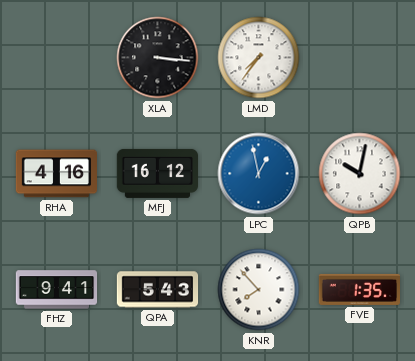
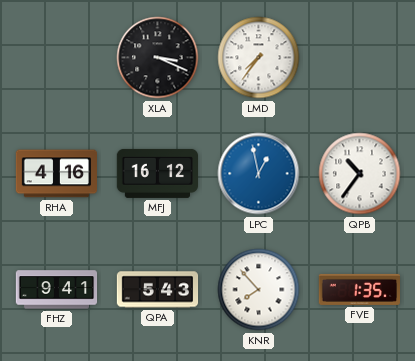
XLA: 3:16 -> 3:19
QPB: 10:02 -> 10:36
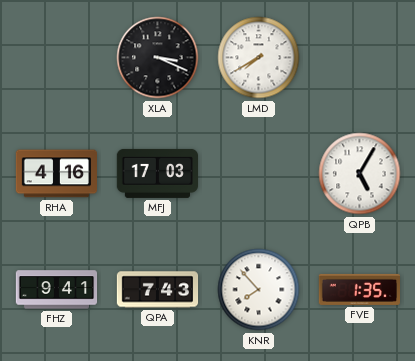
LMD: 7:36 -> 7:40
MFJ: 16:12 -> 17:03
LPC: 12:58 -> none
QPB: 10:36 -> 5:05
QPA: 5:43 -> 7:43
